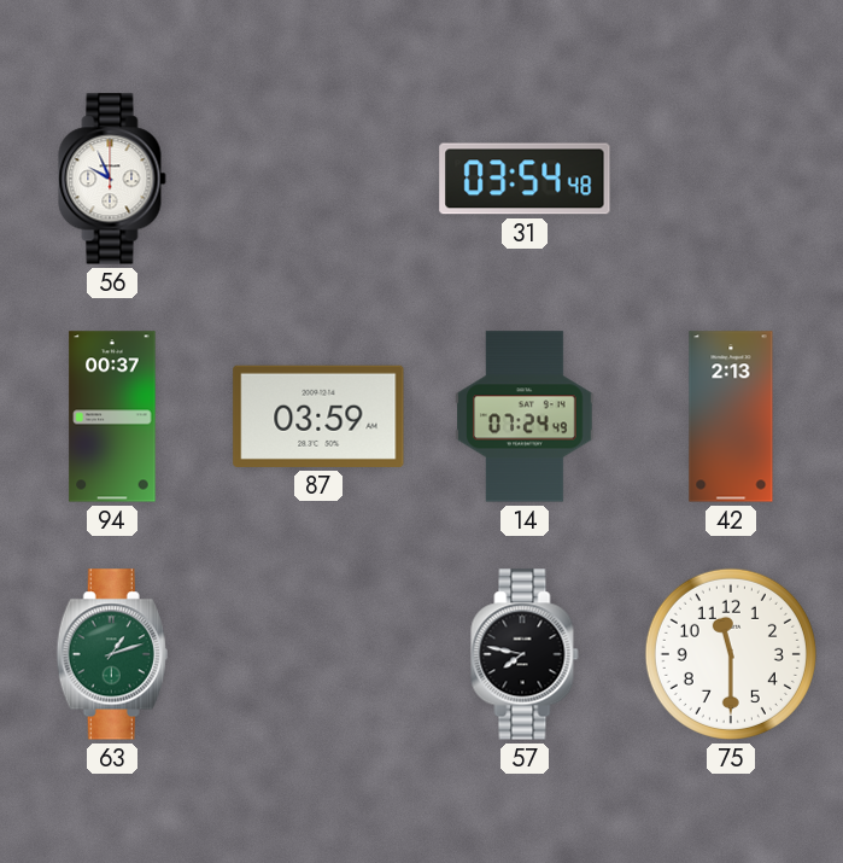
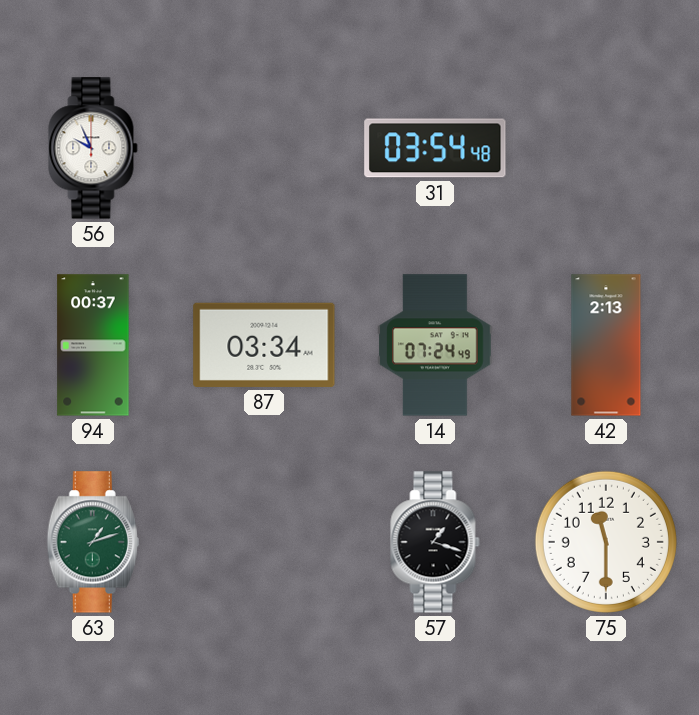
87: 03:59 -> 03:34
57: 7:47 -> 1:18
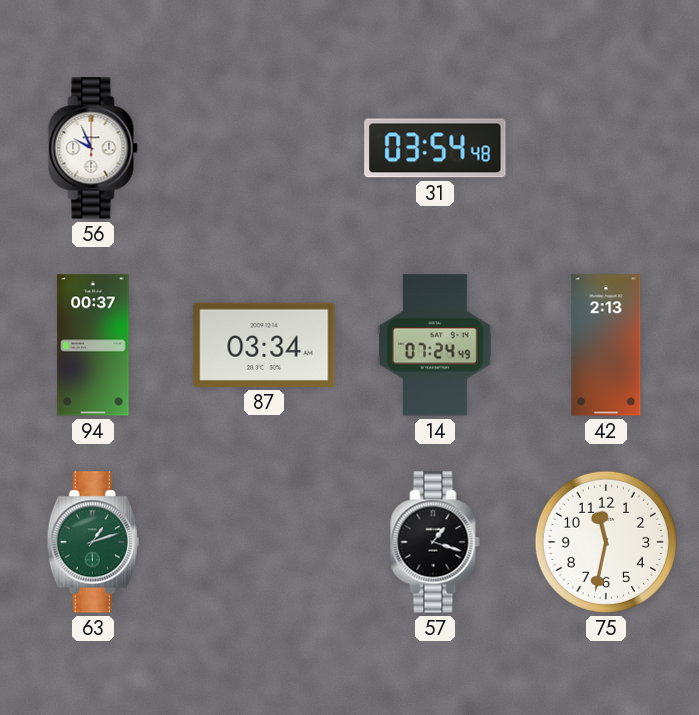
75: 11:30 -> 11:32
